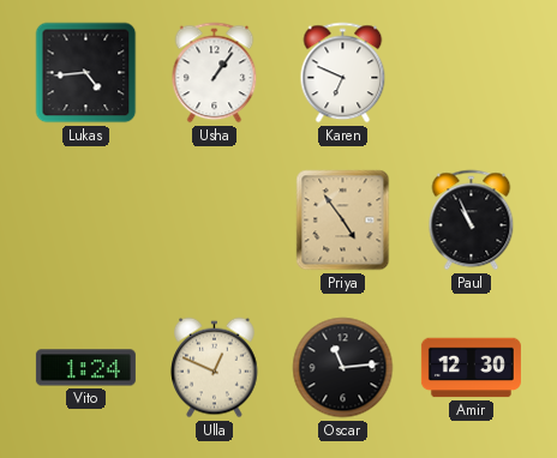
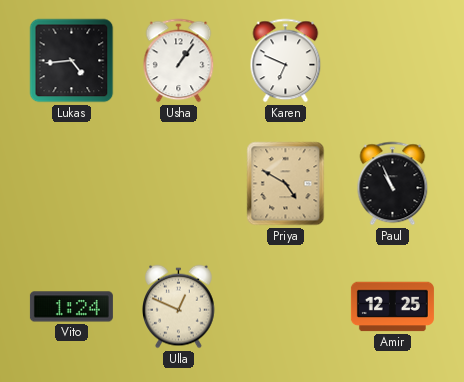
Priya: 4:54 -> 4:50
Oscar: 11:14 -> none
Amir: 12:30 -> 12:25
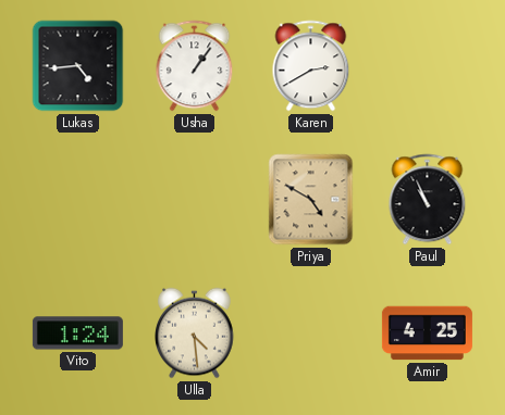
Karen: 6:49 -> 2:40
Ulla: 12:49 -> 4:29
Amir: 12:25 -> 4:25
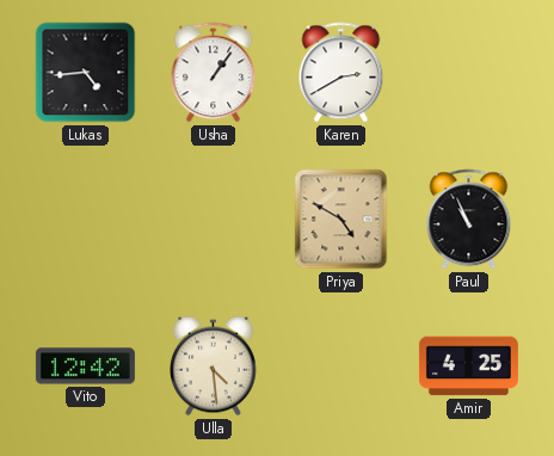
Vito: 1:24 -> 12:42
